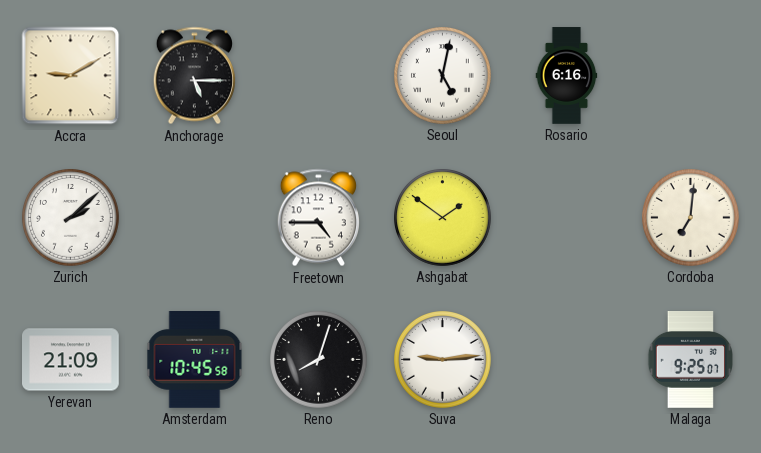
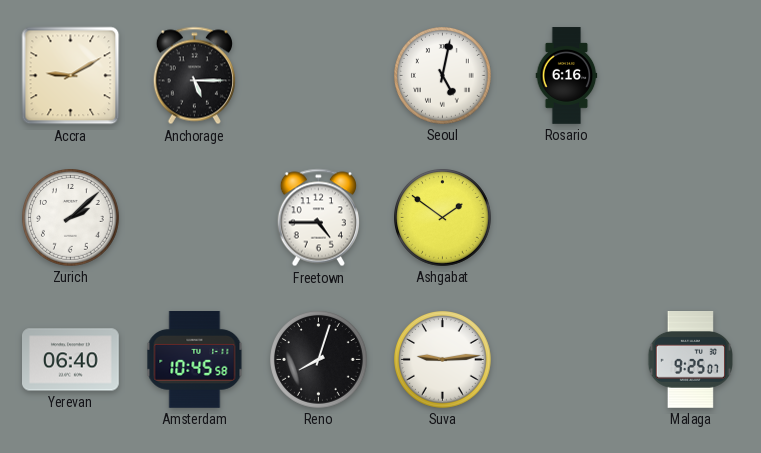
Cordoba: 7:01 -> none
Yerevan: 21:09 -> 06:40
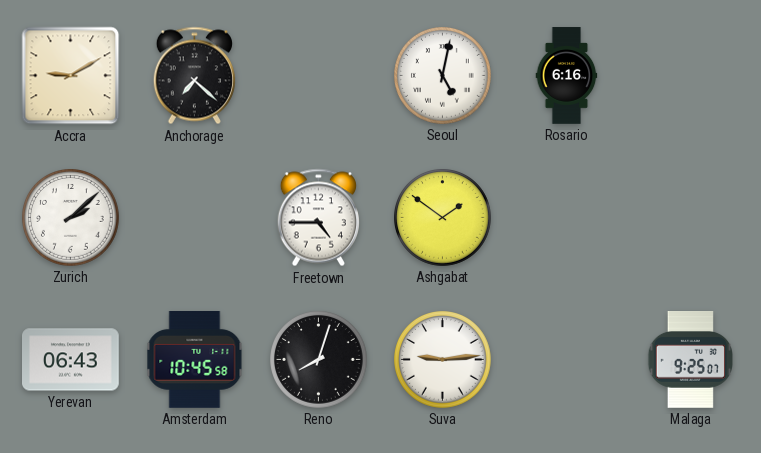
Anchorage: 5:15 -> 7:22
Yerevan: 06:40 -> 06:43
